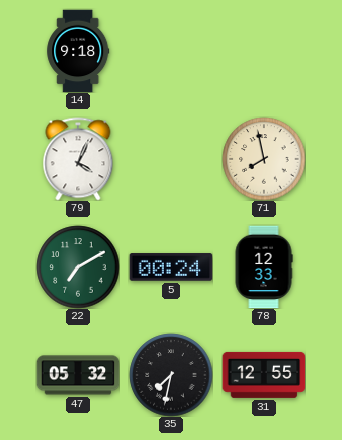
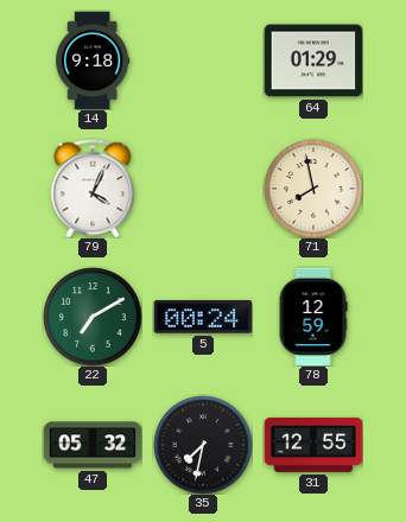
64: none -> 01:29
78: 12:33 -> 12:59
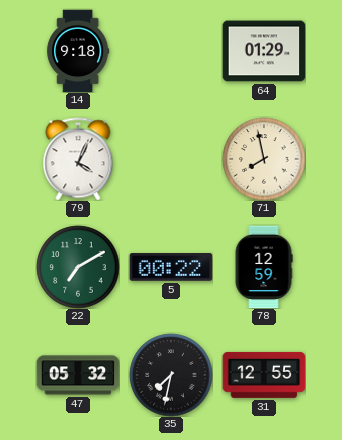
5: 00:24 -> 00:22
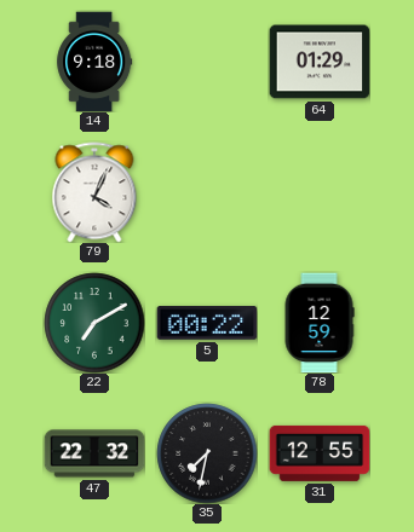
71: 7:58 -> none
47: 05:32 -> 22:32
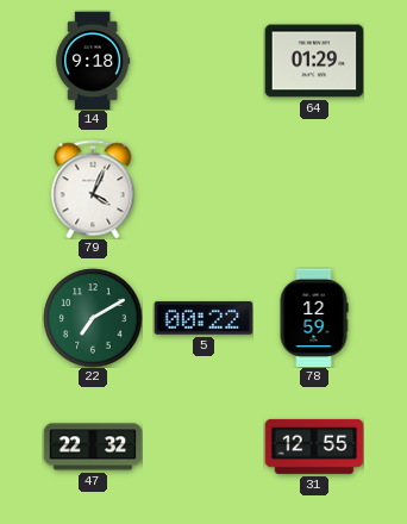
35: 7:32 -> none
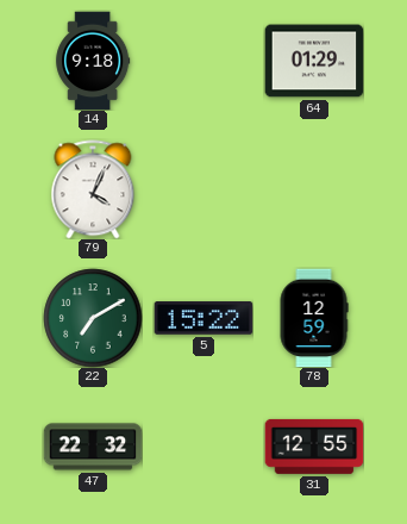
5: 00:22 -> 15:22
